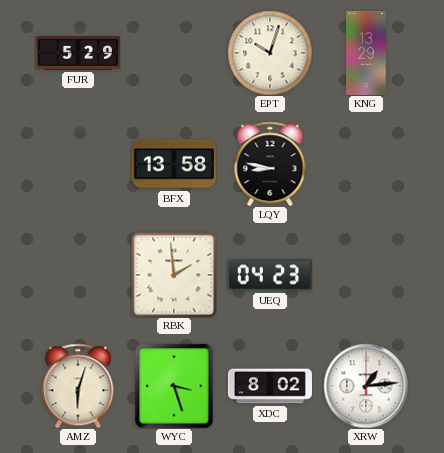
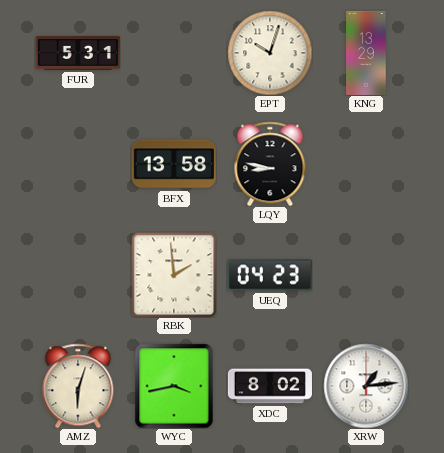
FUR: 5:29 -> 5:31
WYC: 3:27 -> 3:43
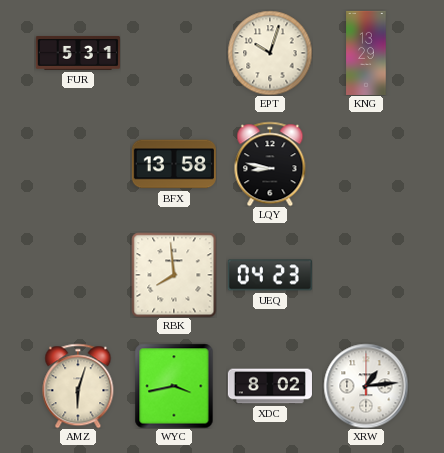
RBK: 1:59 -> 7:59
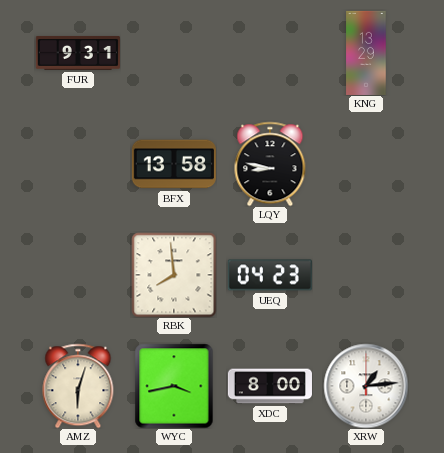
FUR: 5:31 -> 9:31
EPT: 10:03 -> none
XDC: 8:02 -> 8:00
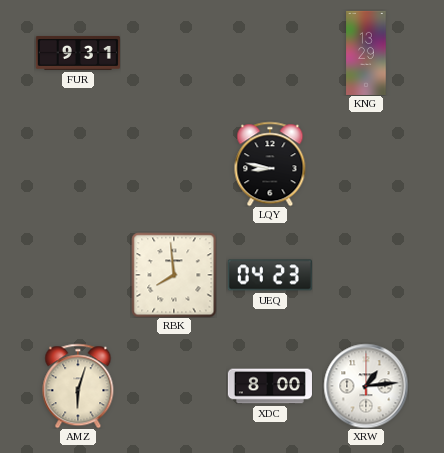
BFX: 13:58 -> none
WYC: 3:43 -> none
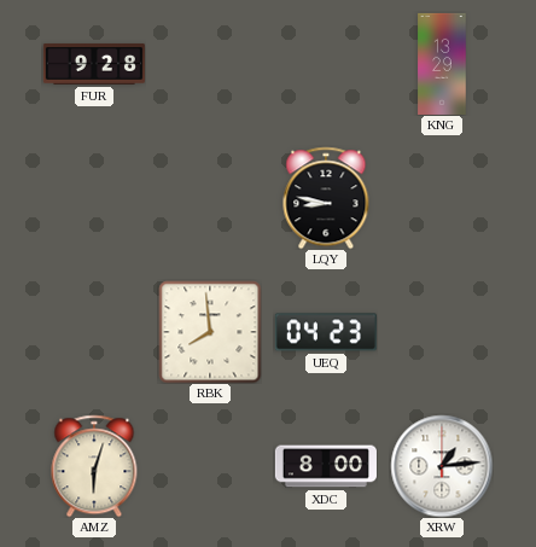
FUR: 9:31 -> 9:28
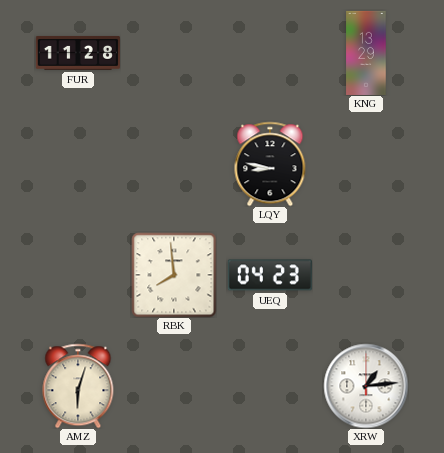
FUR: 9:28 -> 11:28
XDC: 8:00 -> none
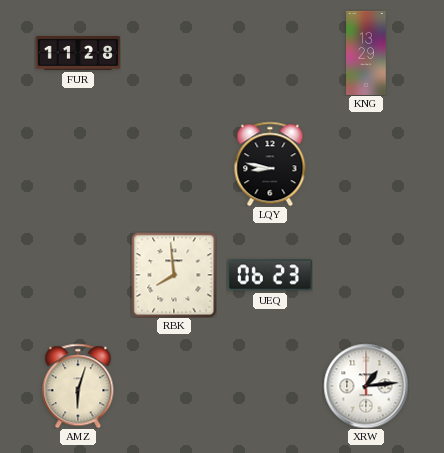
UEQ: 04:23 -> 06:23
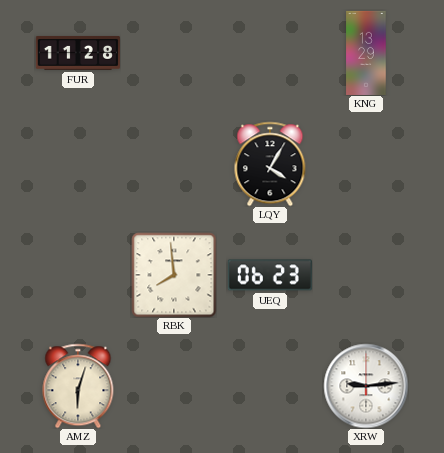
LQY: 8:47 -> 4:05
XRW: 1:14 -> 9:14
